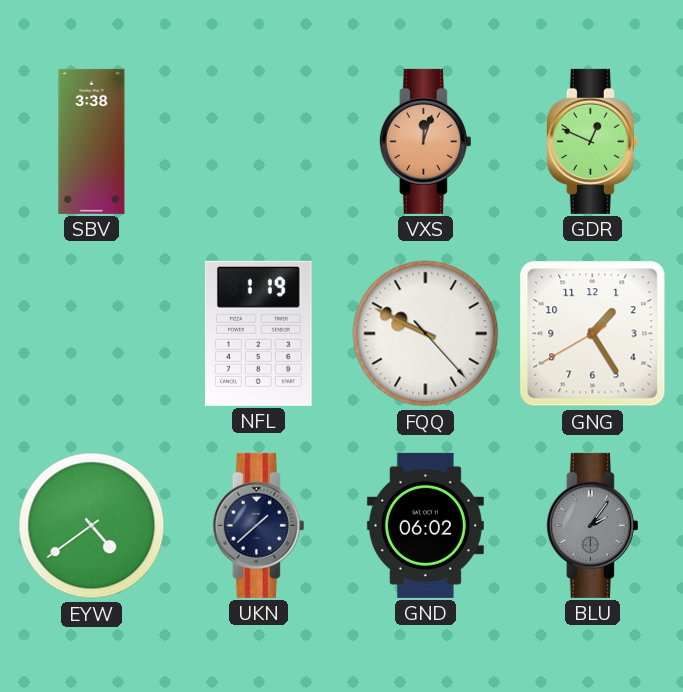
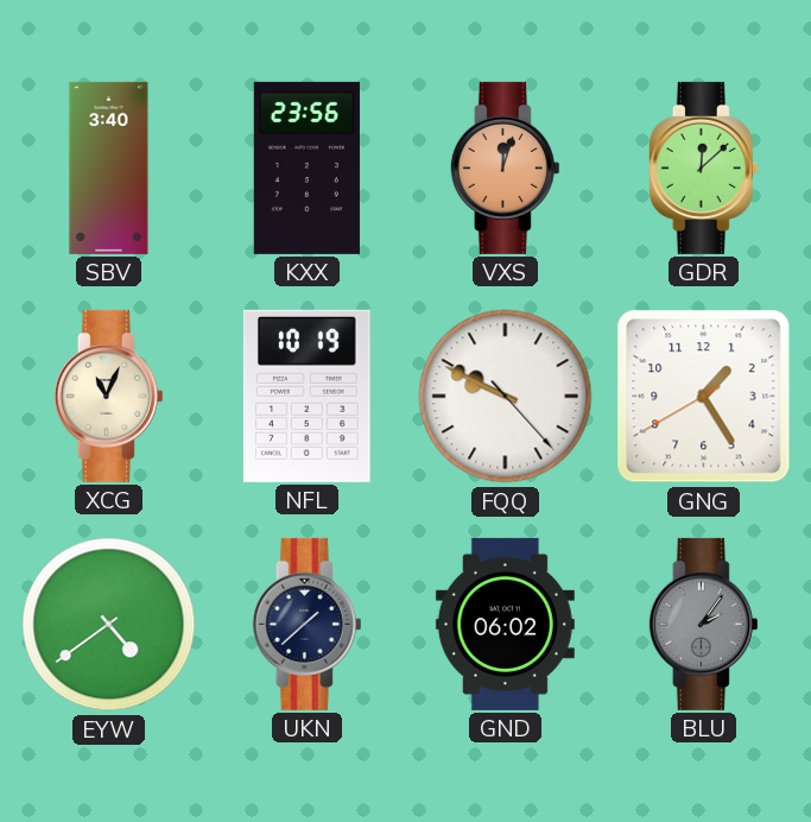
SBV: 3:38 -> 3:40
KXX: none -> 23:56
GDR: 12:49 -> 12:08
XCG: none -> 11:04
NFL: 1:19 -> 10:19
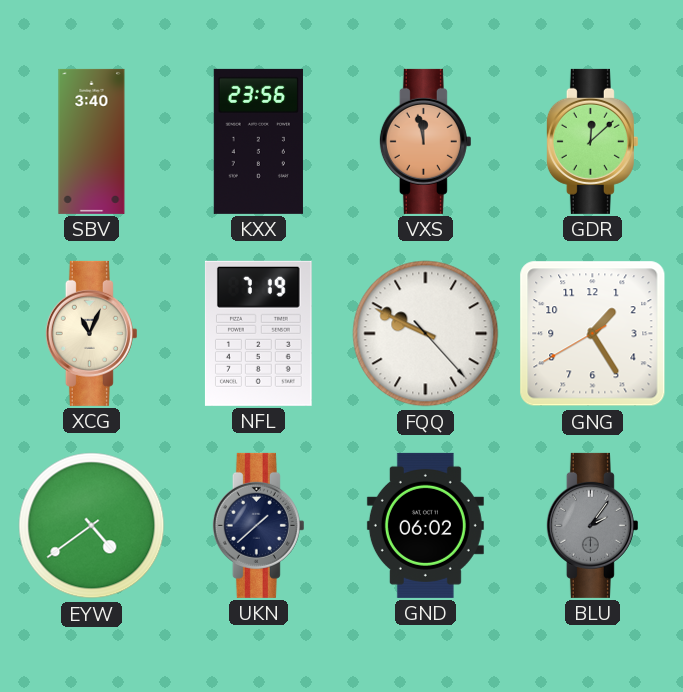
VXS: 12:03 -> 11:58
NFL: 10:19 -> 7:19
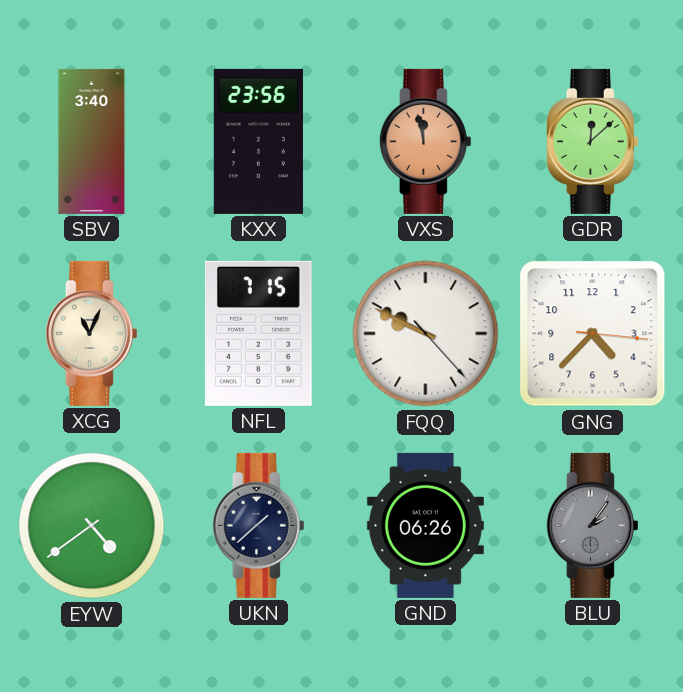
NFL: 7:19 -> 7:15
GNG: 1:24 -> 4:37
GND: 06:02 -> 06:26
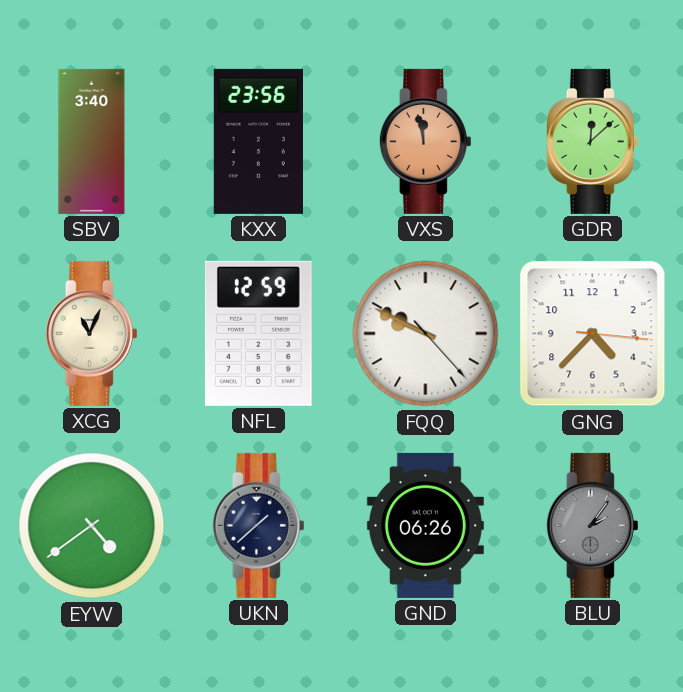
NFL: 7:15 -> 12:59
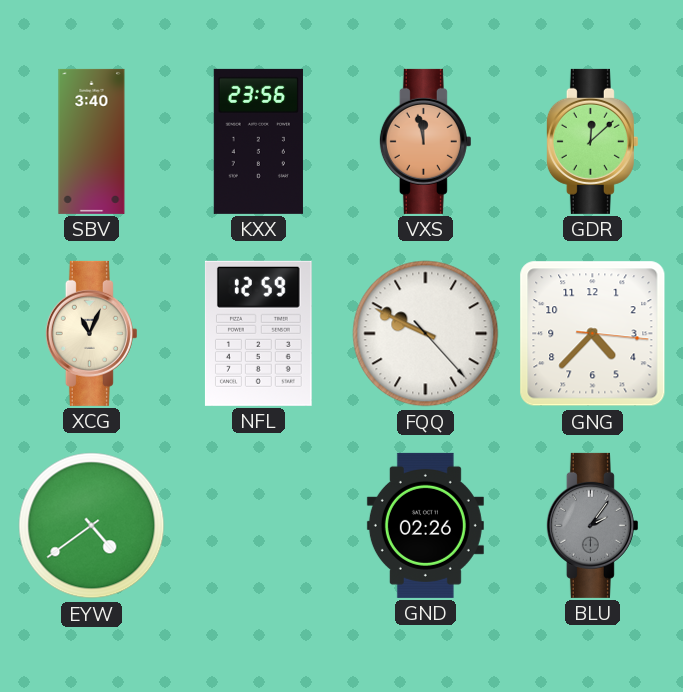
UKN: 1:38 -> none
GND: 06:26 -> 02:26
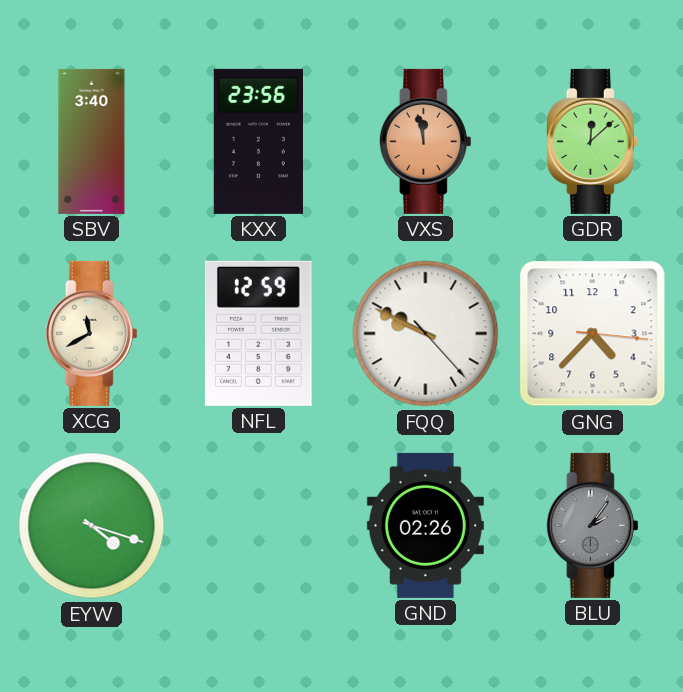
XCG: 11:04 -> 11:40
EYW: 4:39 -> 4:18
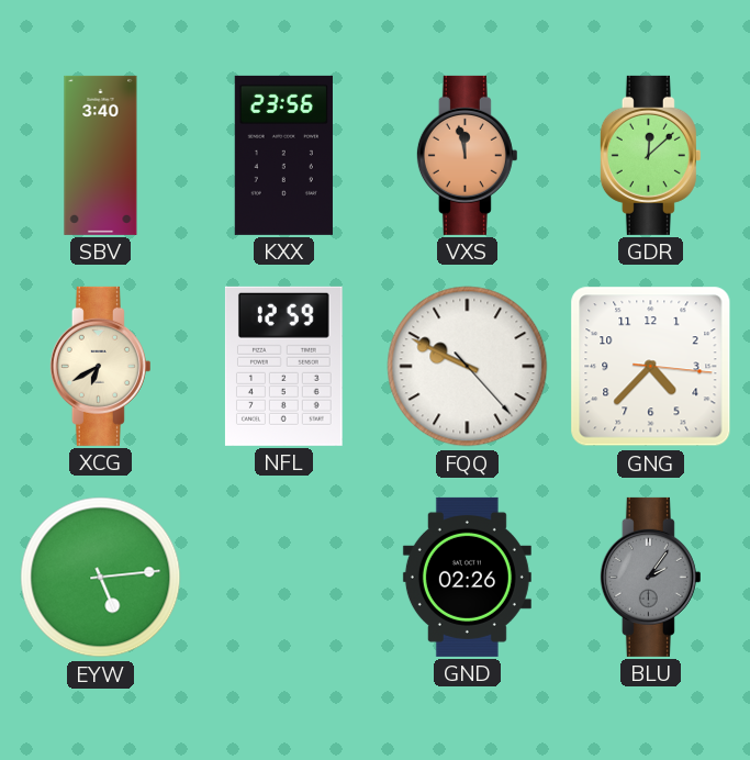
XCG: 11:40 -> 6:40
EYW: 4:18 -> 5:14
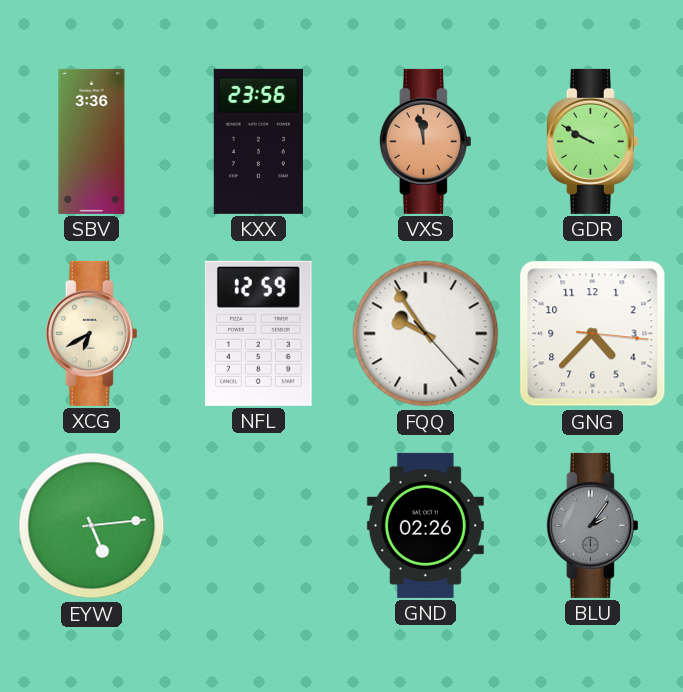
SBV: 3:40 -> 3:36
GDR: 12:08 -> 9:50
FQQ: 9:49 -> 9:54
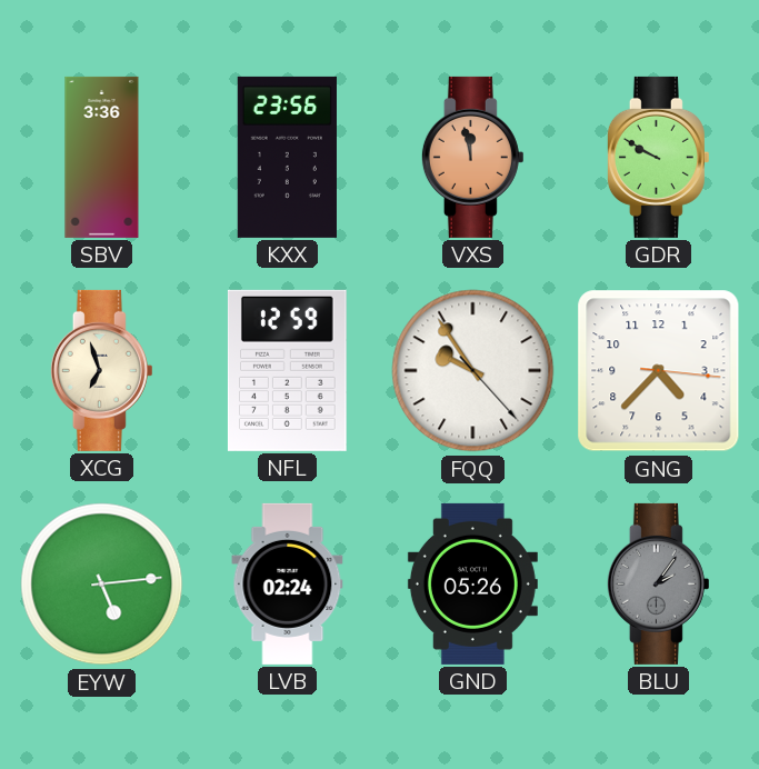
XCG: 6:40 -> 6:57
LVB: none -> 02:24
GND: 02:26 -> 05:26
